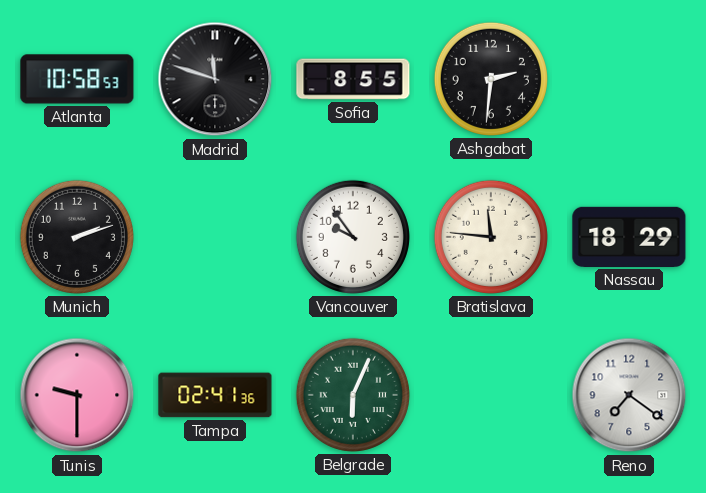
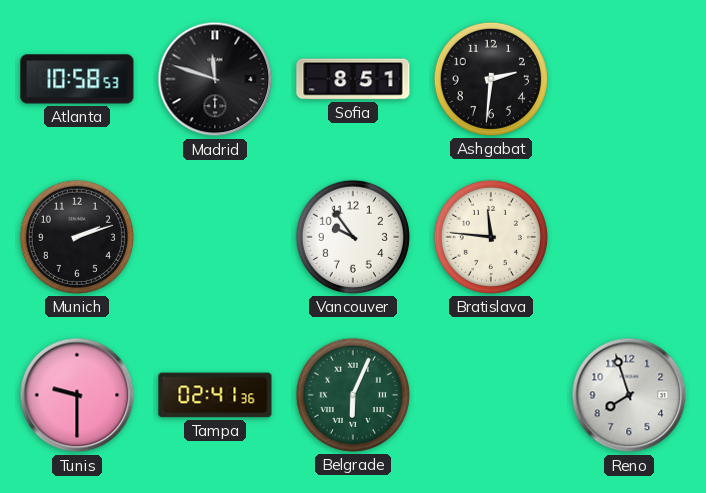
Sofia: 8:55 -> 8:51
Nassau: 18:29 -> none
Reno: 7:21 -> 7:57
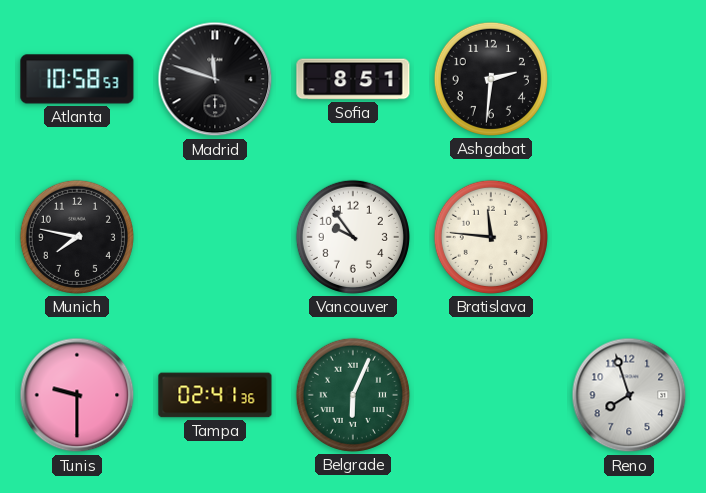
Munich: 2:12 -> 7:47
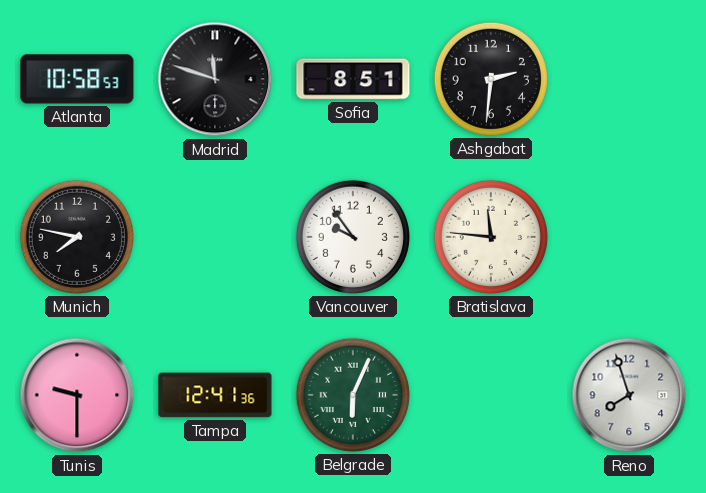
Tampa: 02:41 -> 12:41
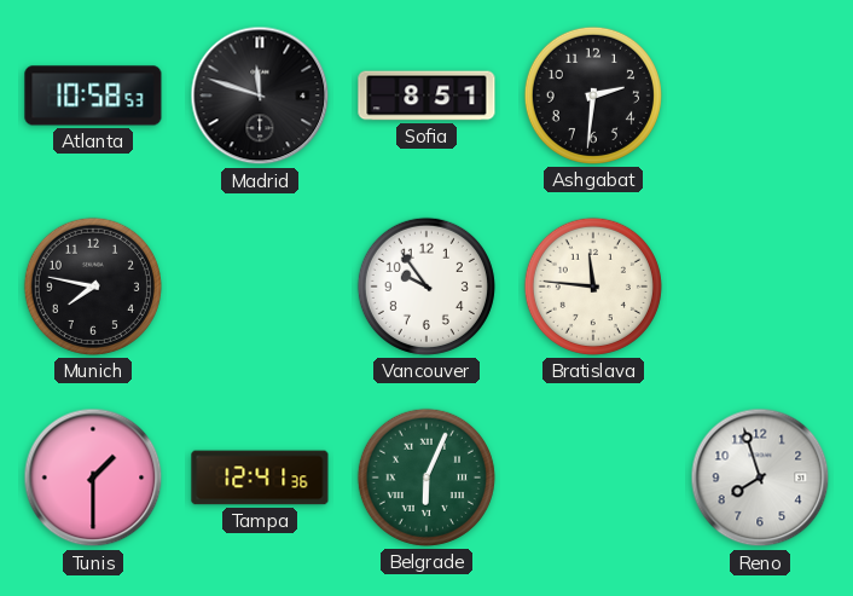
Tunis: 9:30 -> 1:30
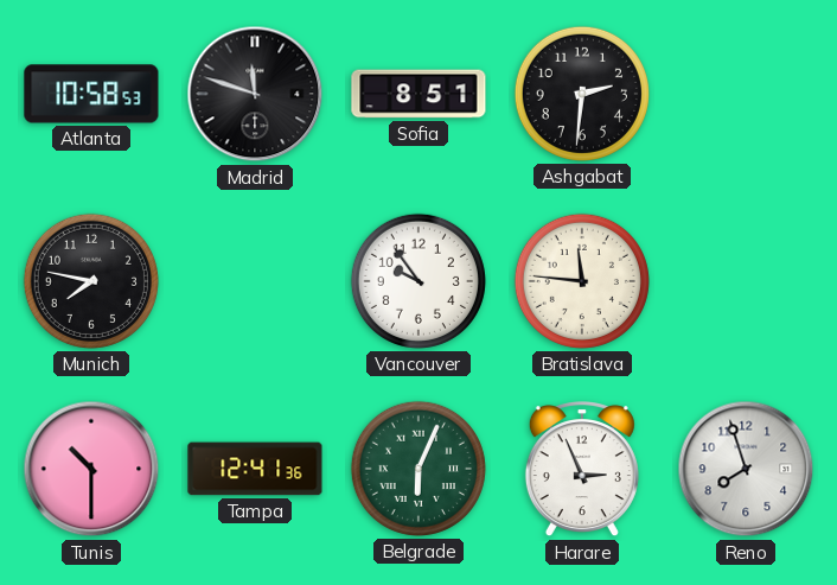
Tunis: 1:30 -> 10:30
Harare: none -> 2:56
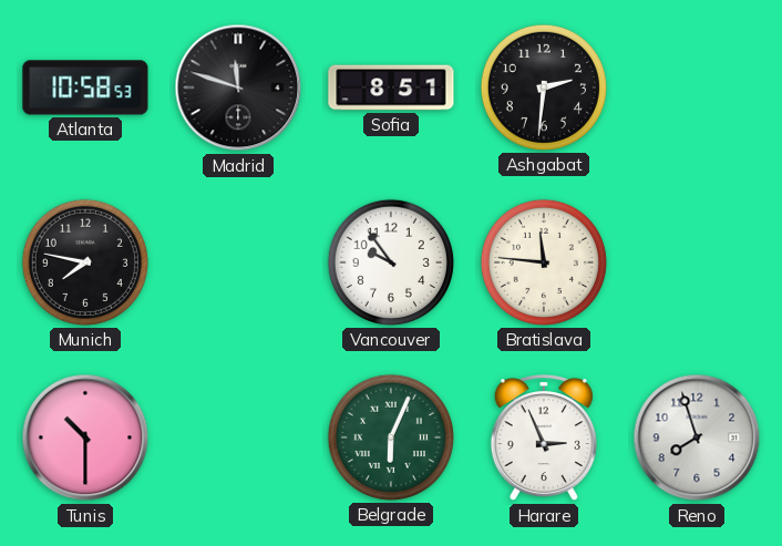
Tampa: 12:41 -> none
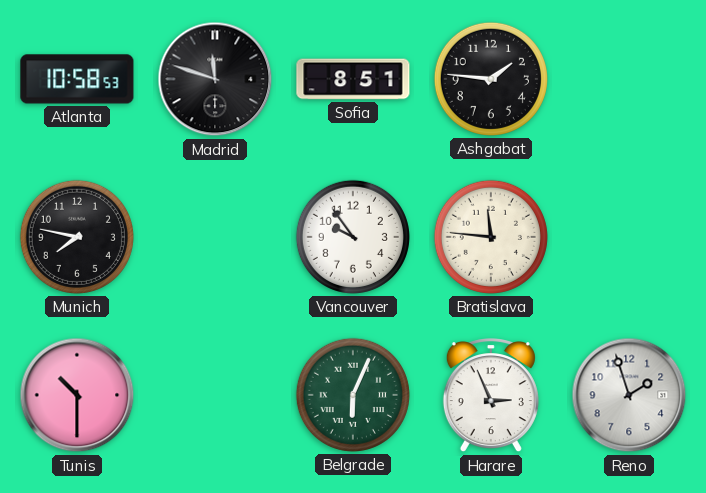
Ashgabat: 2:31 -> 1:46
Reno: 7:57 -> 1:57
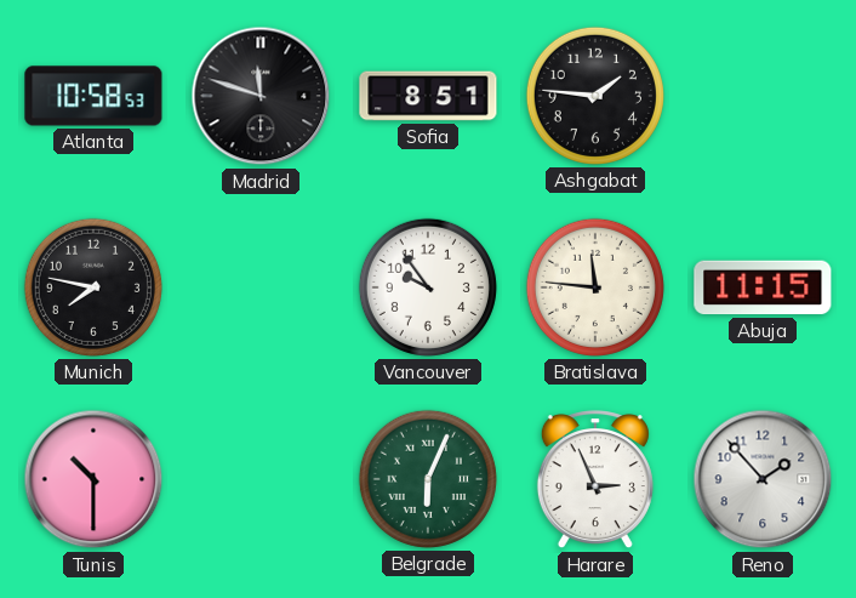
Abuja: none -> 11:15
Reno: 1:57 -> 1:53
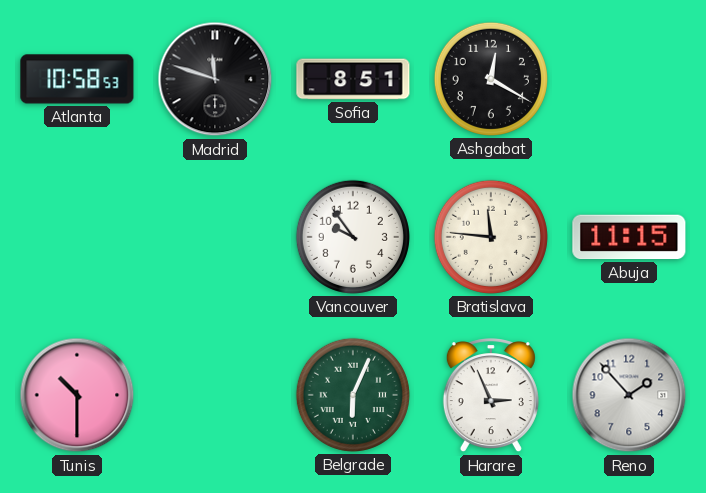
Ashgabat: 1:46 -> 12:20
Munich: 7:47 -> none
